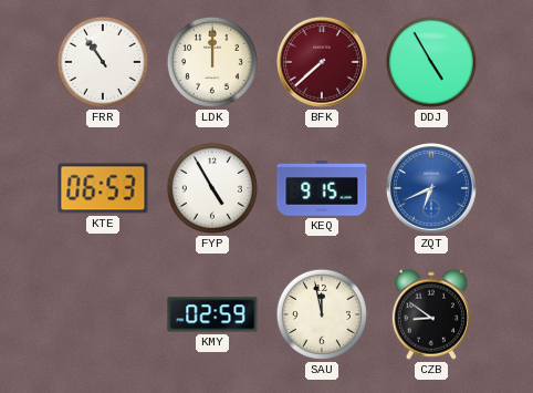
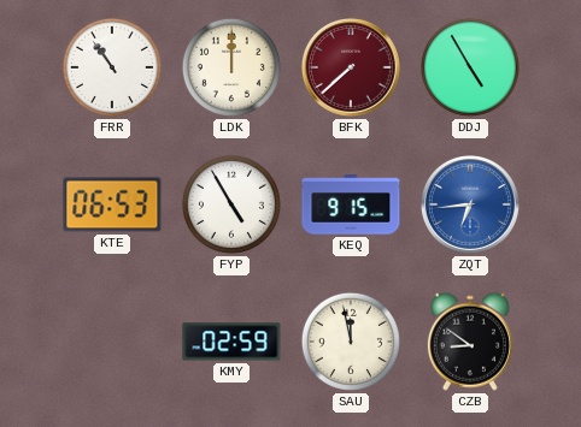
ZQT: 6:41 -> 6:44
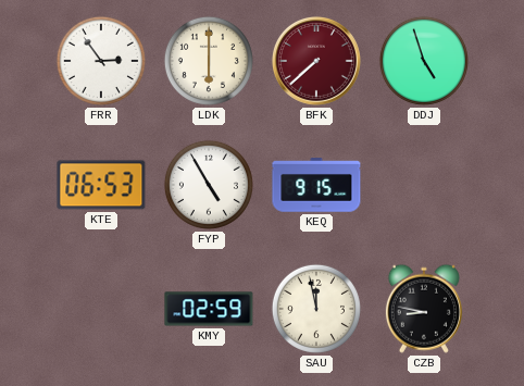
FRR: 10:54 -> 2:54
LDK: 12:00 -> 6:00
DDJ: 4:55 -> 4:57
ZQT: 6:44 -> none
CZB: 8:51 -> 8:47
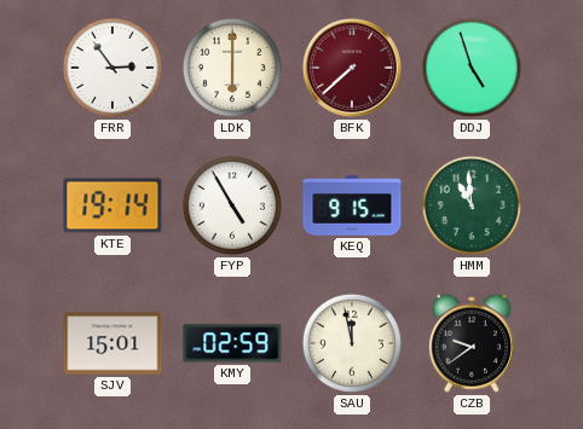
KTE: 06:53 -> 19:14
HMM: none -> 10:59
SJV: none -> 15:01
CZB: 8:47 -> 9:39
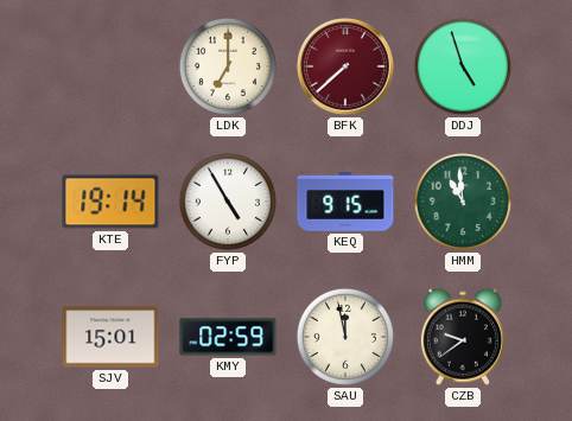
FRR: 2:54 -> none
LDK: 6:00 -> 7:00
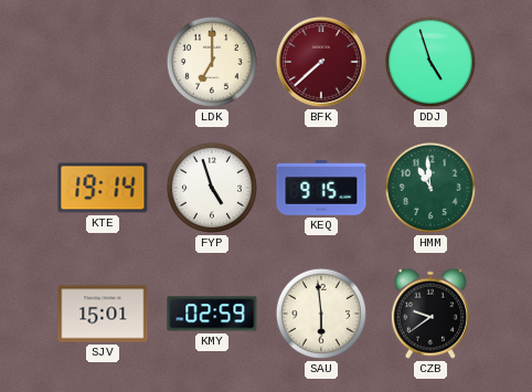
FYP: 4:55 -> 4:57
SAU: 11:58 -> 5:59
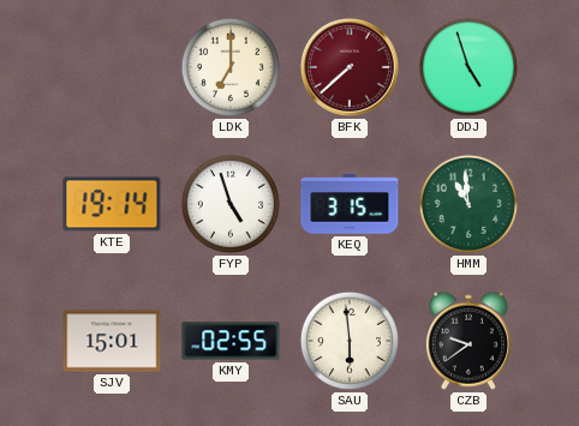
KEQ: 9:15 -> 3:15
KMY: 02:59 -> 02:55
